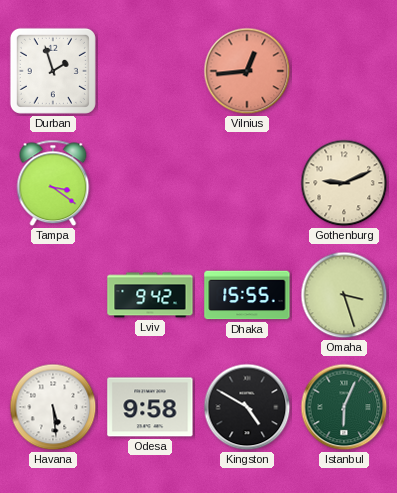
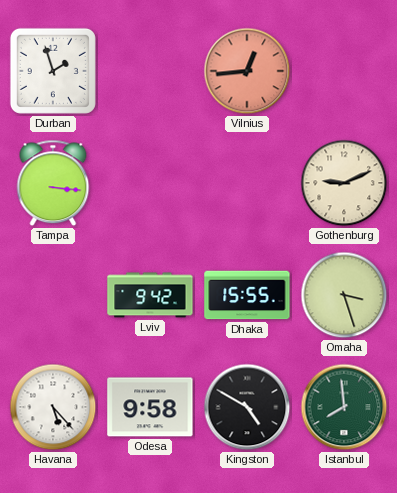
Tampa: 3:21 -> 3:16
Havana: 5:29 -> 5:23
Istanbul: 6:04 -> 7:59
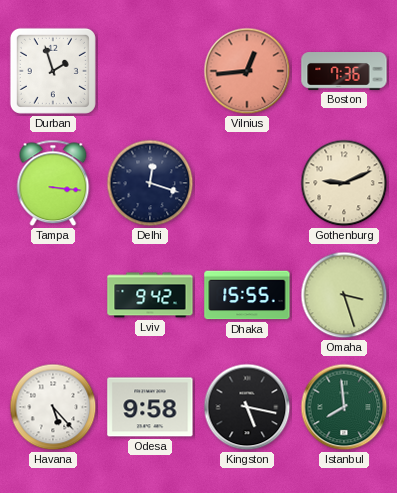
Boston: none -> 7:36
Delhi: none -> 12:18
Kingston: 4:50 -> 5:17
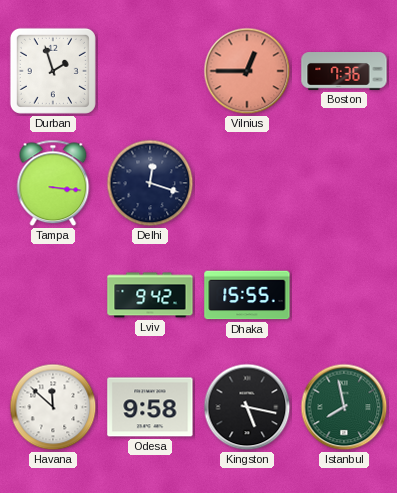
Vilnius: 12:44 -> 12:45
Gothenburg: 9:11 -> none
Omaha: 3:27 -> none
Havana: 5:23 -> 11:52
Istanbul: 7:59 -> 7:58
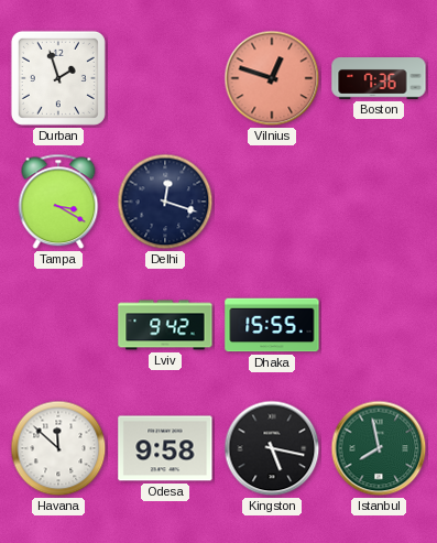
Vilnius: 12:45 -> 12:48
Tampa: 3:16 -> 3:20
